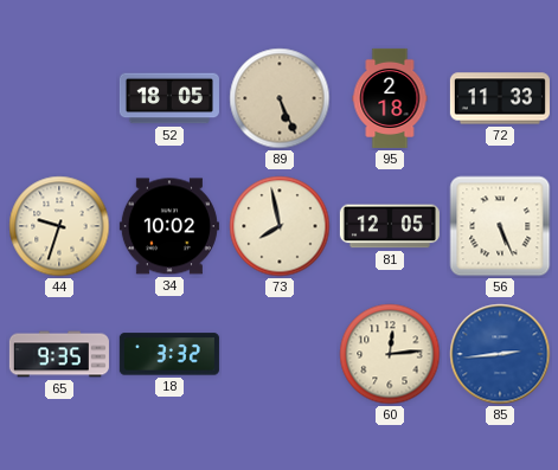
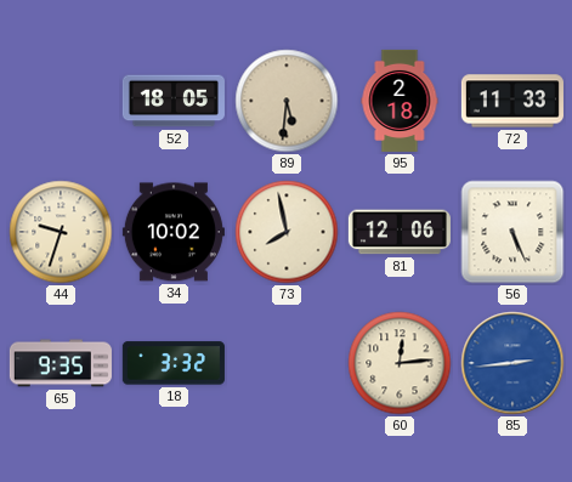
89: 5:26 -> 5:31
81: 12:05 -> 12:06
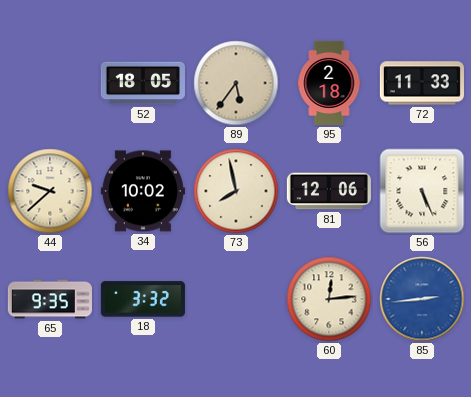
89: 5:31 -> 5:36
44: 9:33 -> 9:38
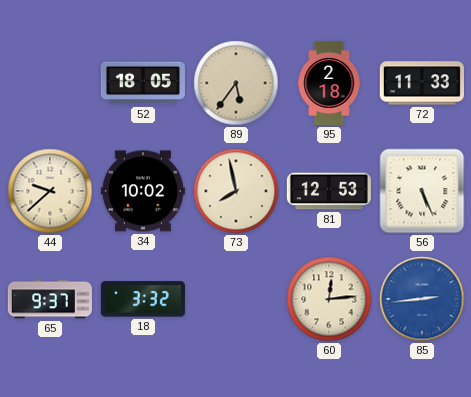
81: 12:06 -> 12:53
65: 9:35 -> 9:37
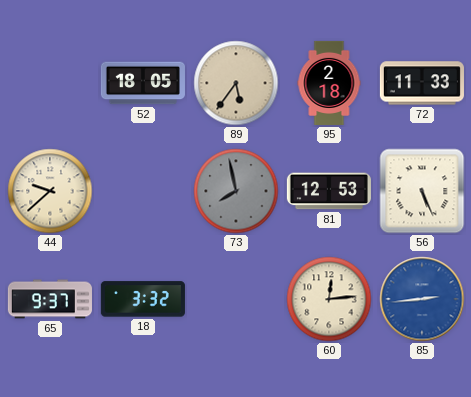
34: 10:02 -> none
73 dial: cream -> grey
